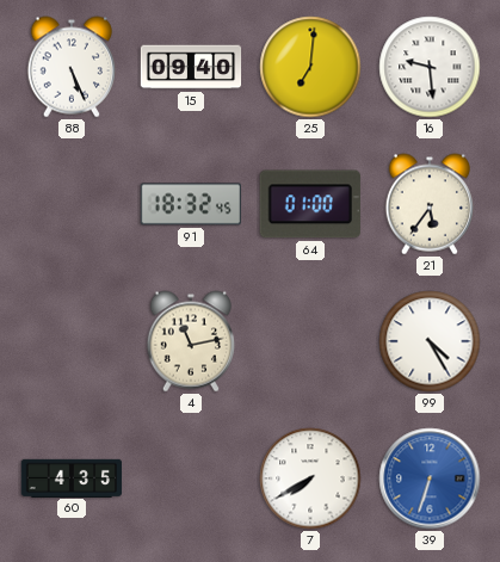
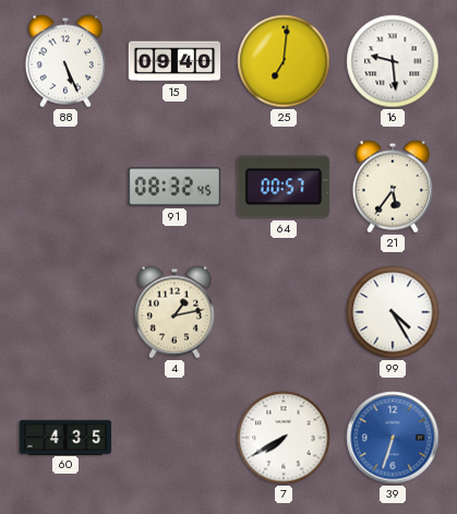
91: 18:32 -> 08:32
64: 01:00 -> 00:57
4: 11:13 -> 1:13
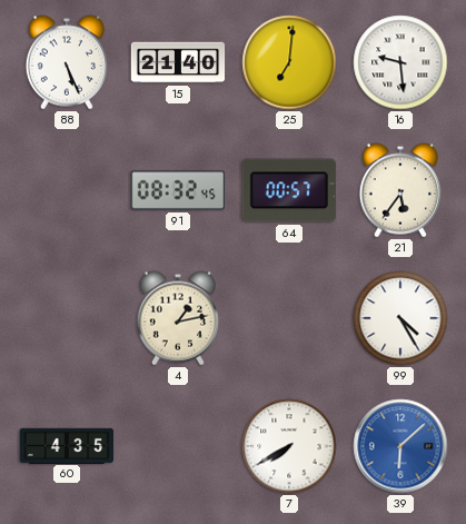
15: 09:40 -> 21:40
39: 6:33 -> 6:08
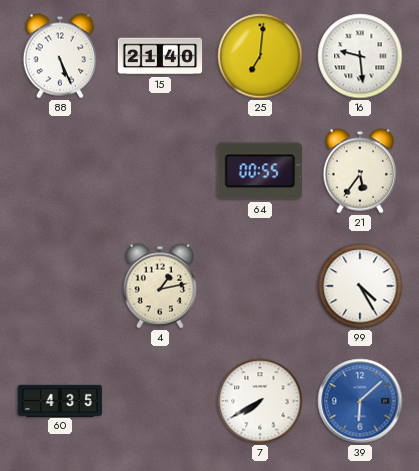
91: 08:32 -> none
64: 00:57 -> 00:55
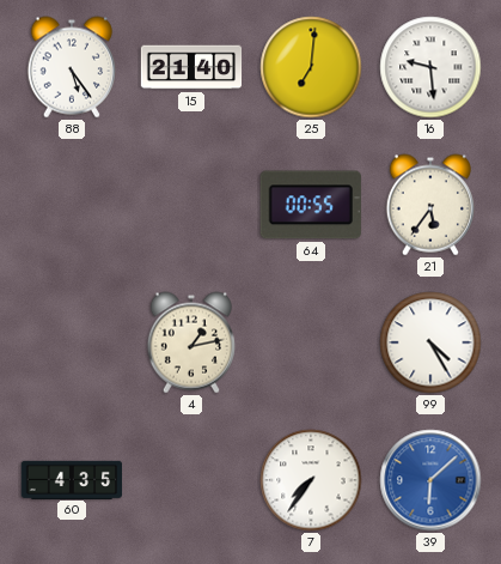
88: 5:26 -> 5:24
7: 7:40 -> 7:36
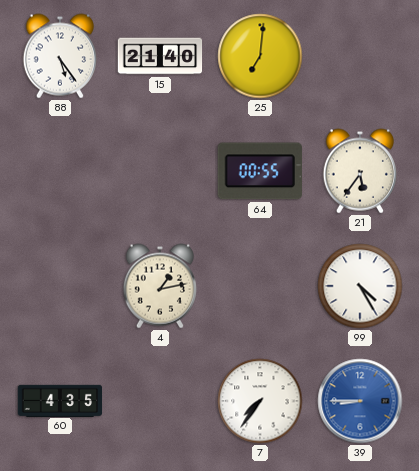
16: 9:29 -> none
39: 6:08 -> 8:45
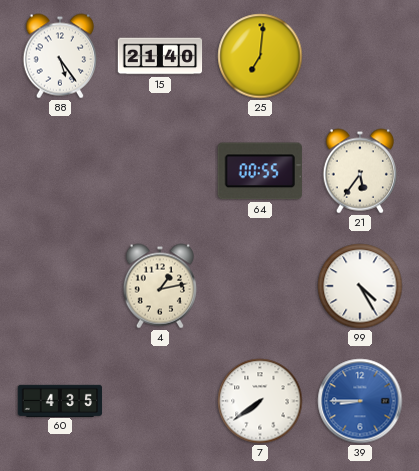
7: 7:36 -> 7:39
